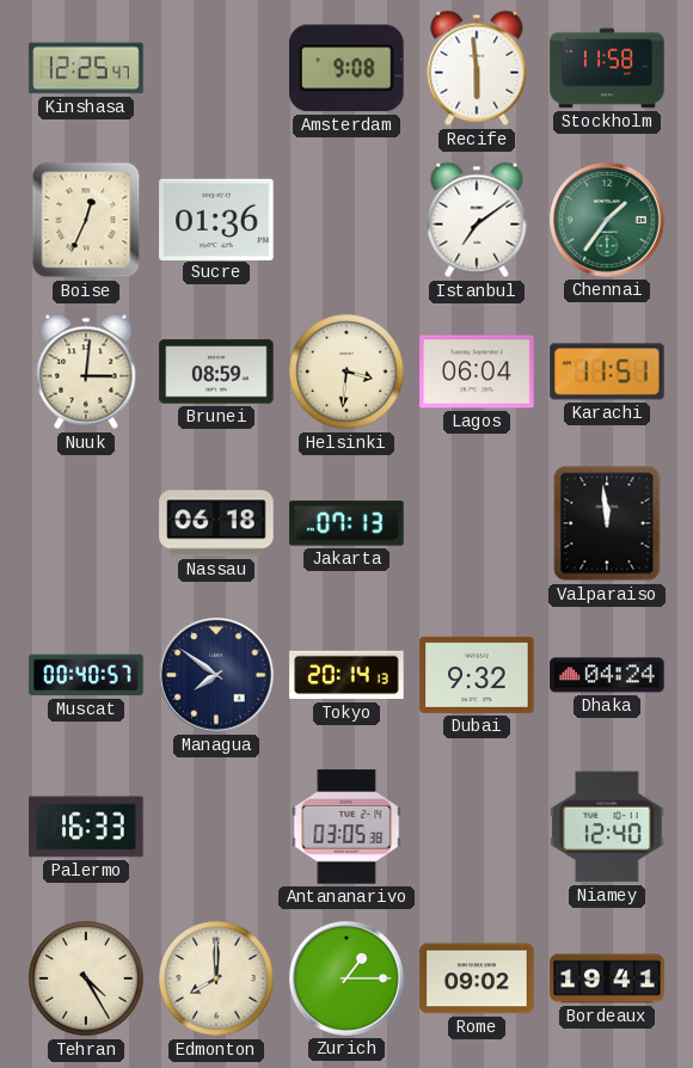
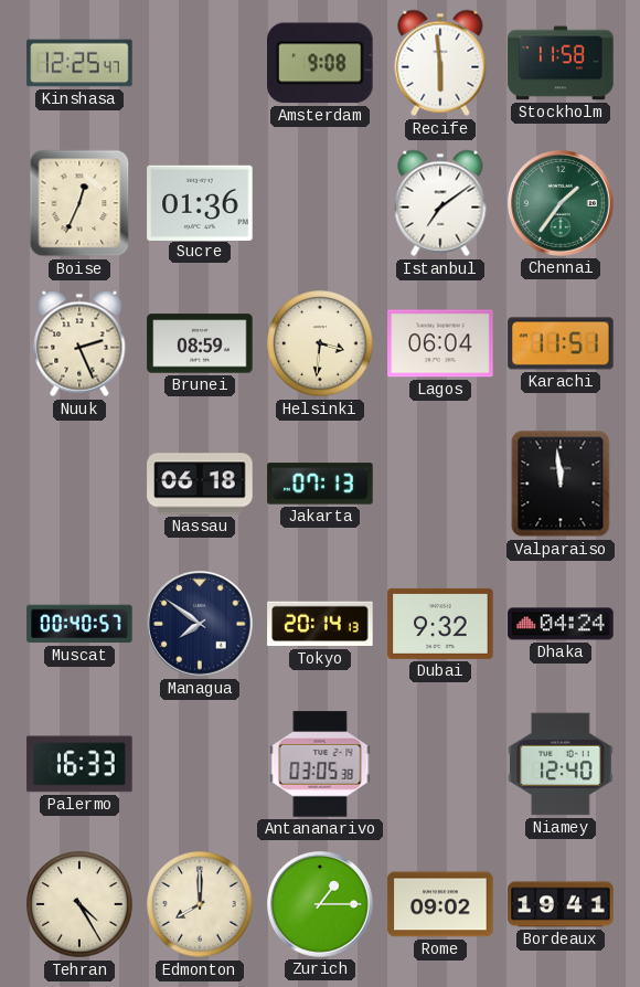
Nuuk: 3:01 -> 2:26
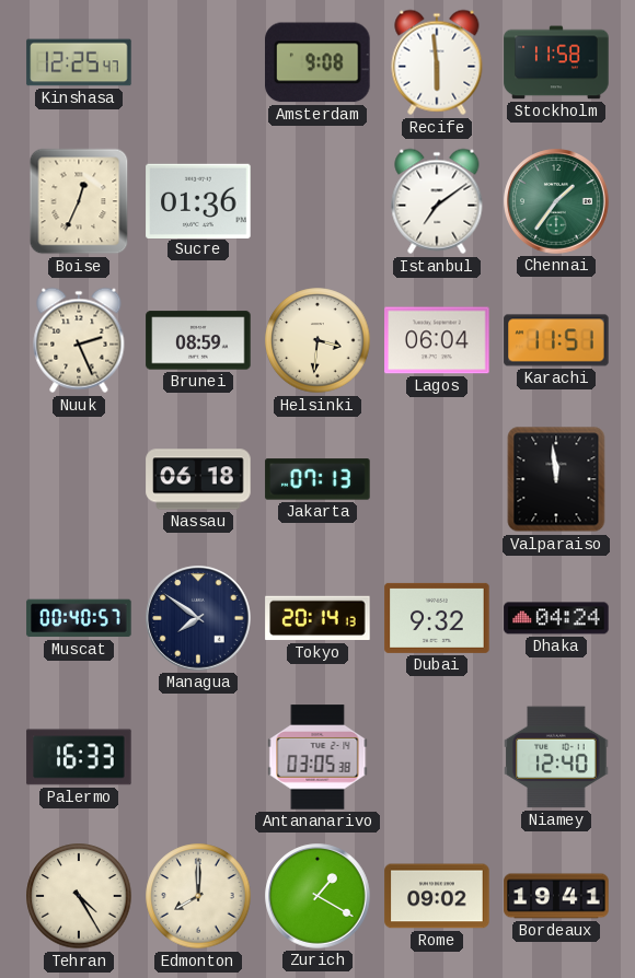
Zurich: 1:15 -> 1:20
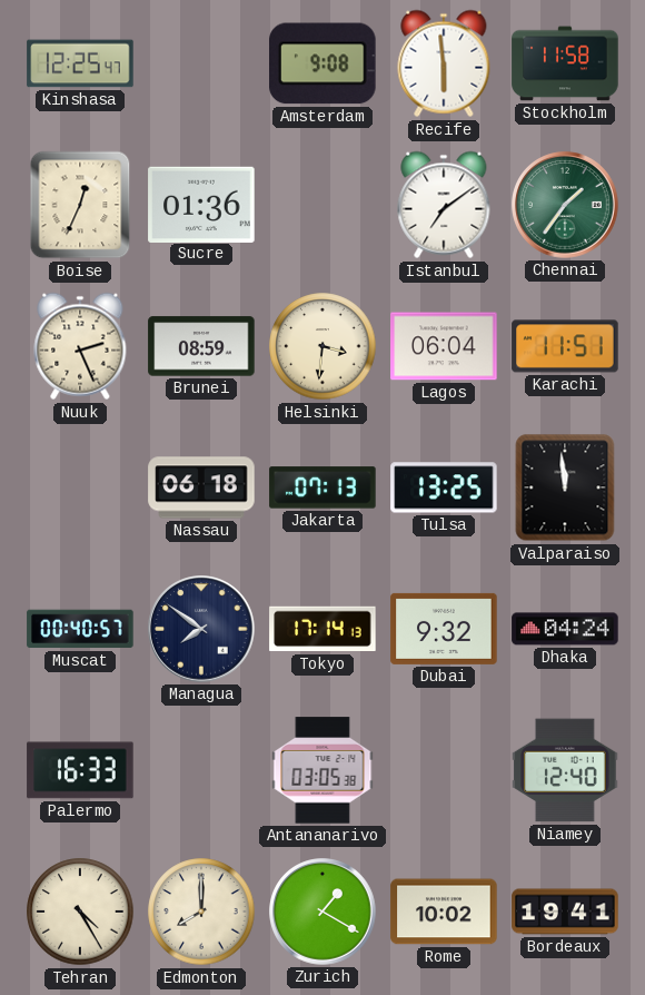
Tulsa: none -> 13:25
Tokyo: 20:14 -> 17:14
Rome: 09:02 -> 10:02
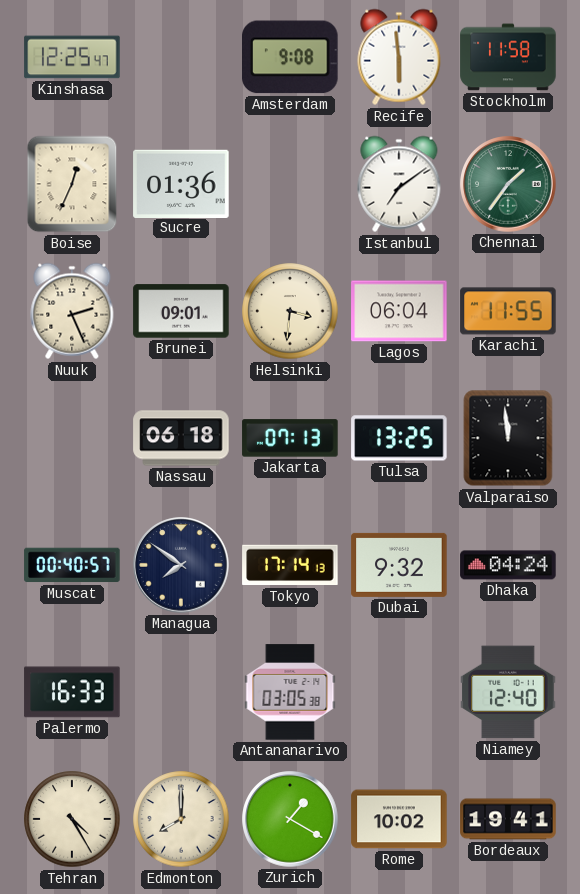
Brunei: 08:59 -> 09:01
Karachi: 11:51 -> 11:55
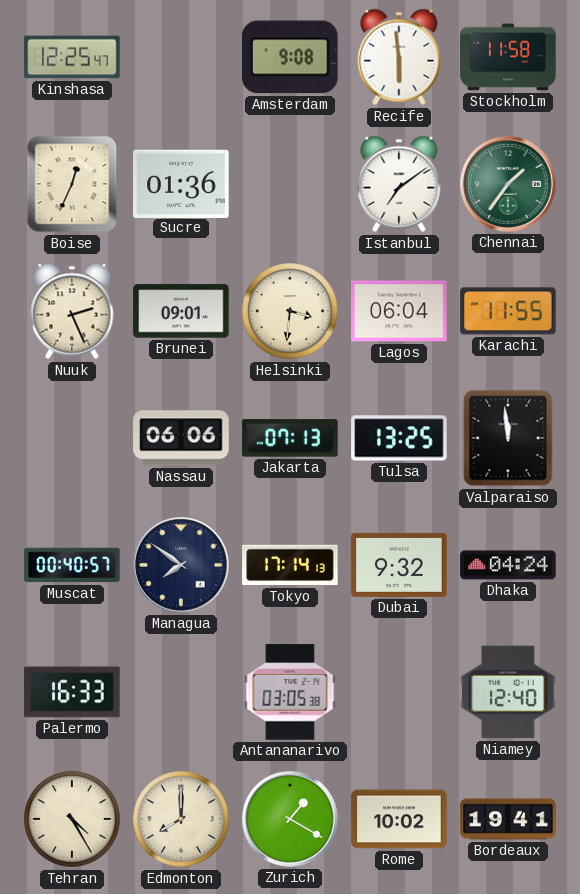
Nassau: 06:18 -> 06:06
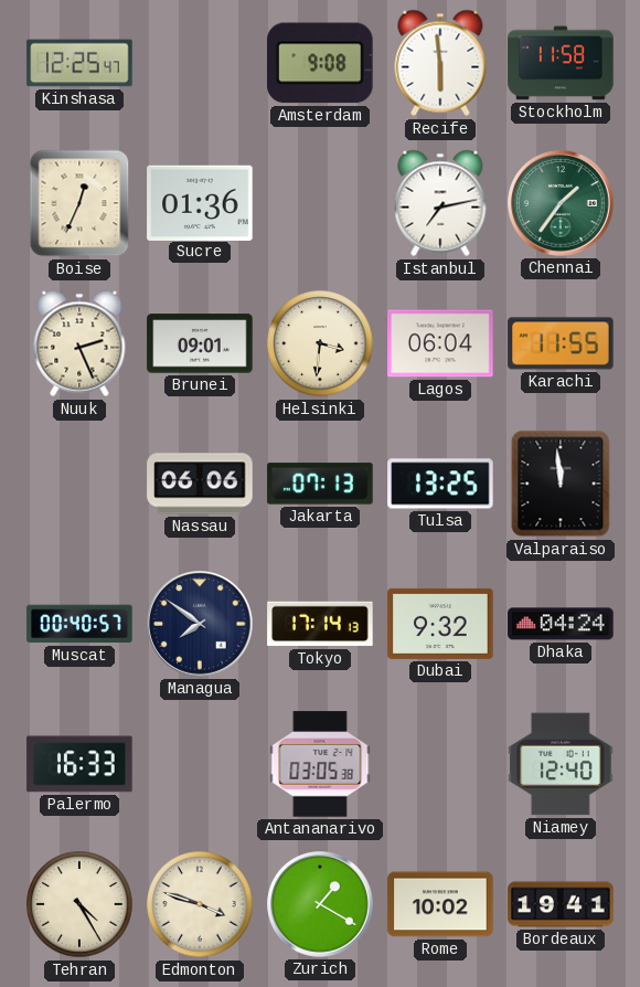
Istanbul: 7:09 -> 7:13
Edmonton: 8:00 -> 3:48
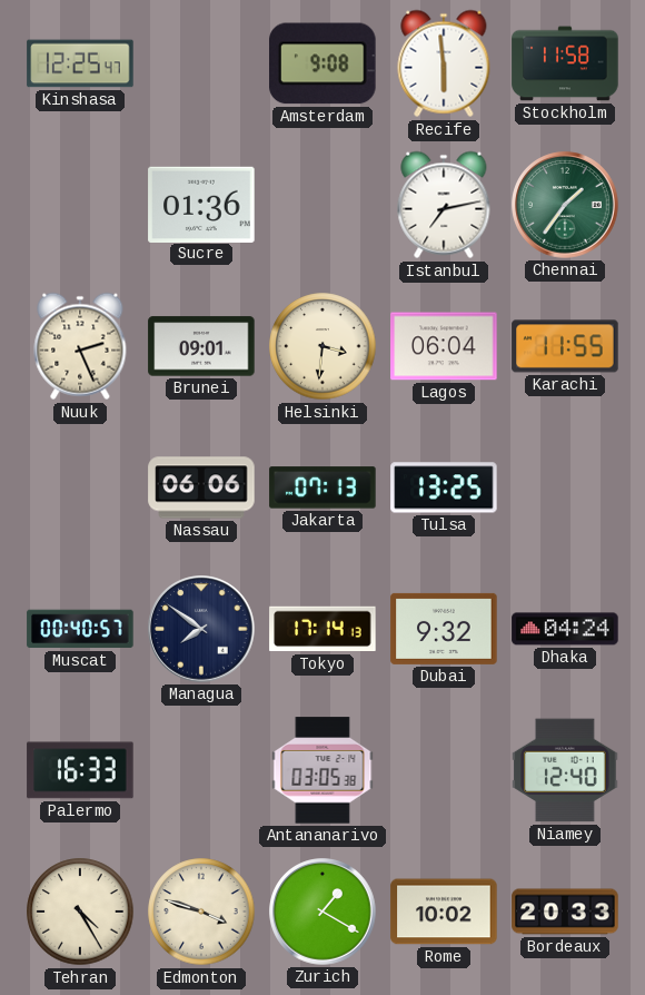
Boise: 12:34 -> none
Valparaiso: 11:59 -> none
Bordeaux: 19:41 -> 20:33
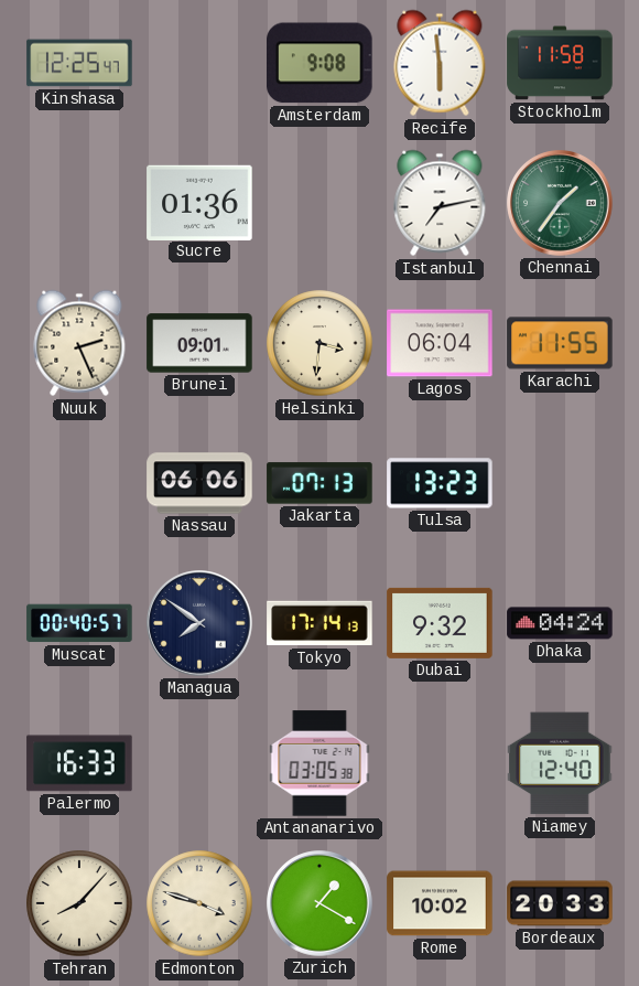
Tulsa: 13:25 -> 13:23
Tehran: 4:25 -> 8:07
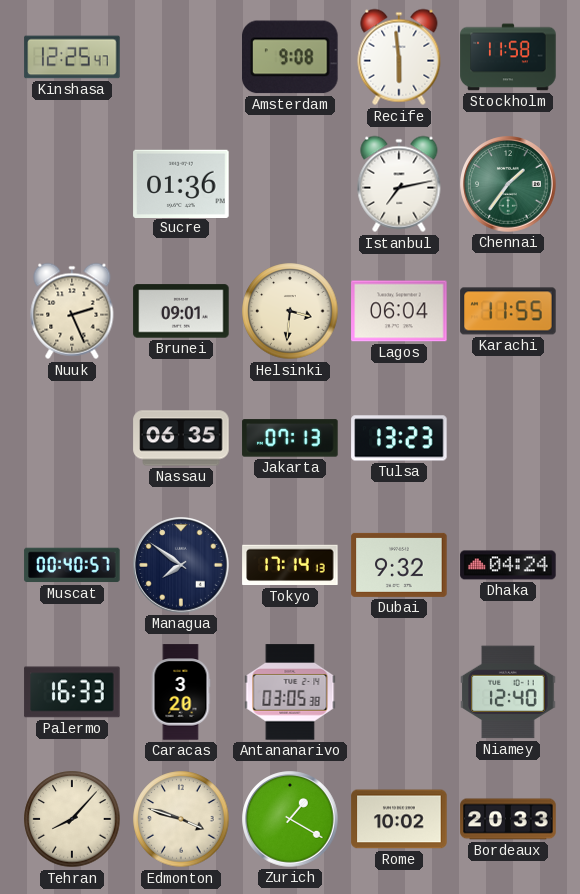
Nassau: 06:06 -> 06:35
Caracas: none -> 3:20
